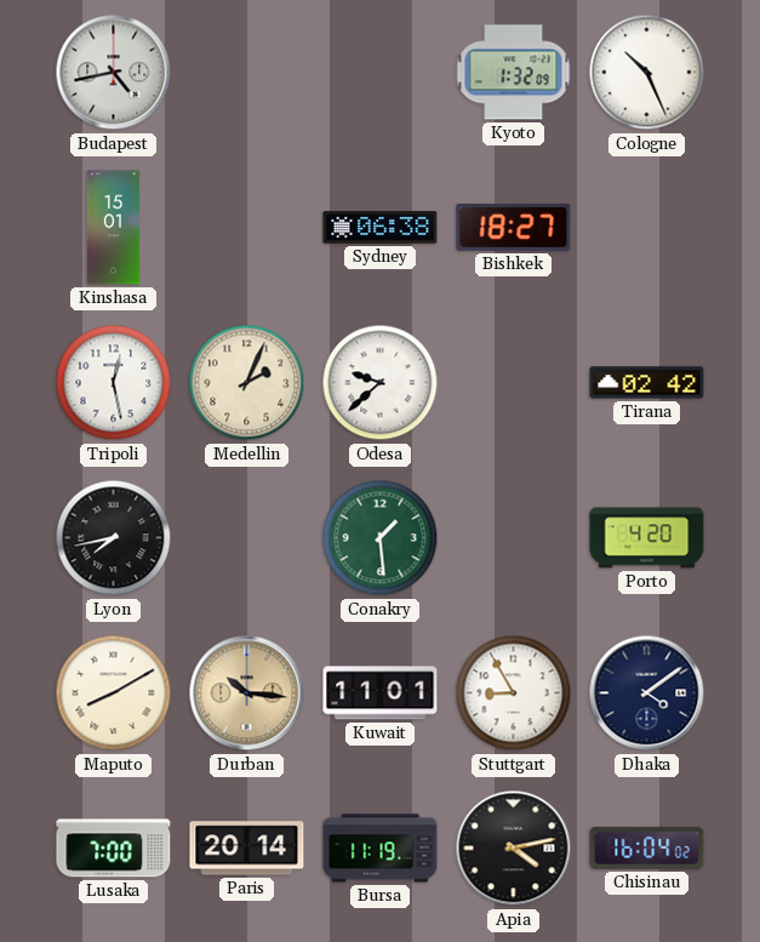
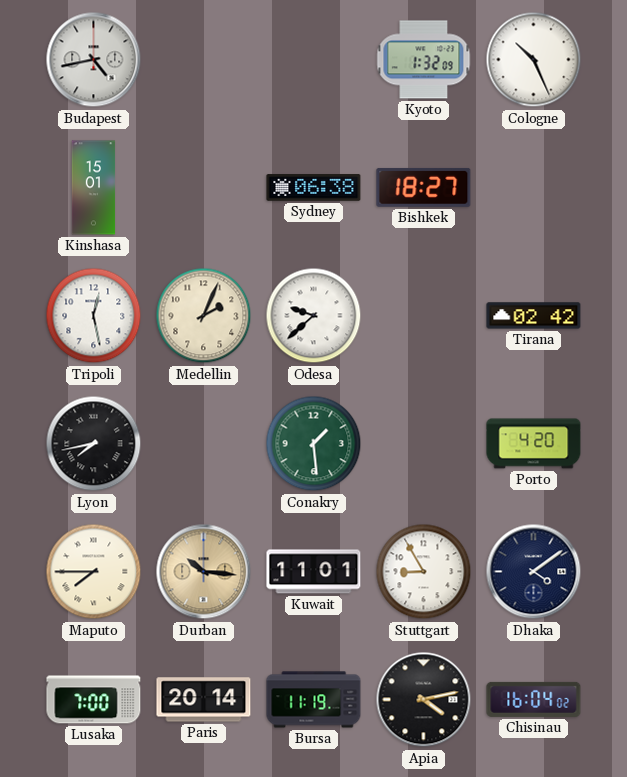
Maputo: 8:10 -> 7:45
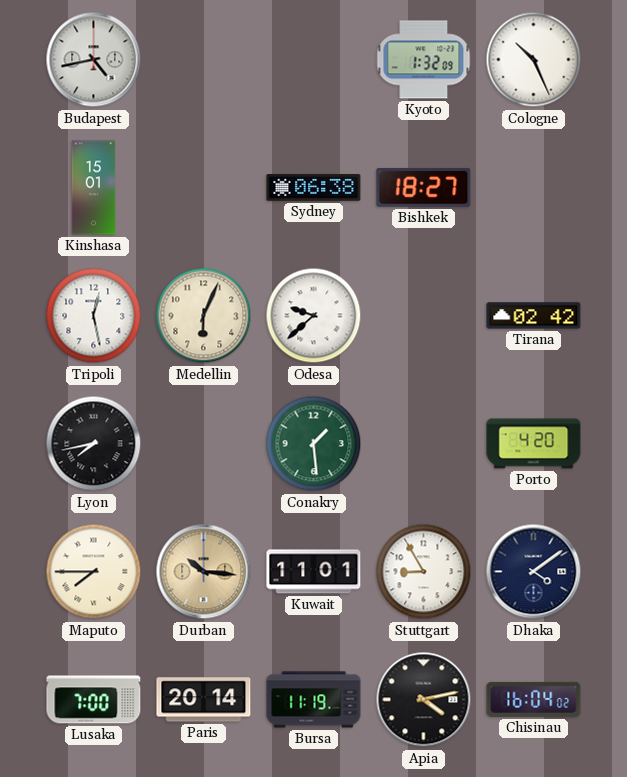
Medellin: 2:04 -> 6:04
